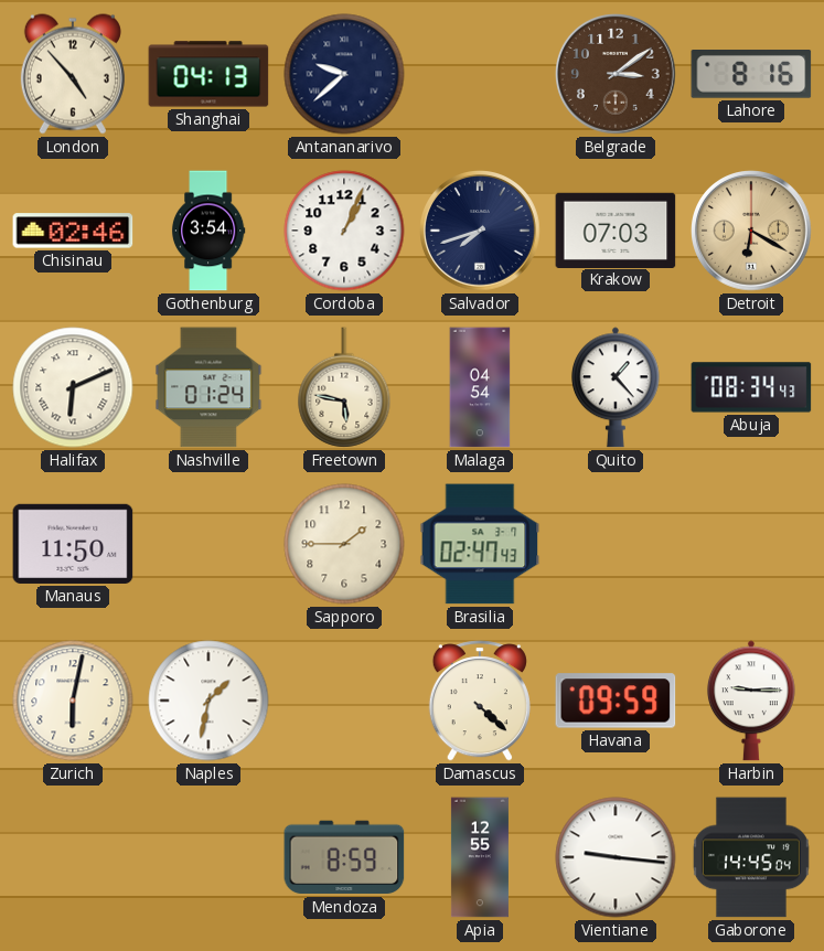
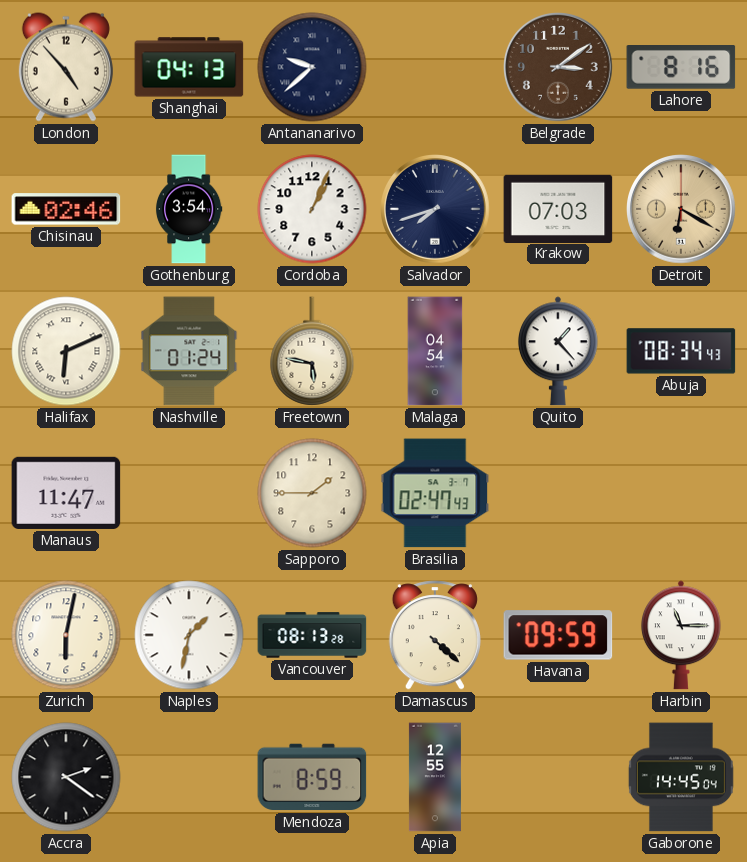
Manaus: 11:50 -> 11:47
Vancouver: none -> 08:13
Harbin: 9:15 -> 11:15
Accra: none -> 2:21
Vientiane: 9:16 -> none
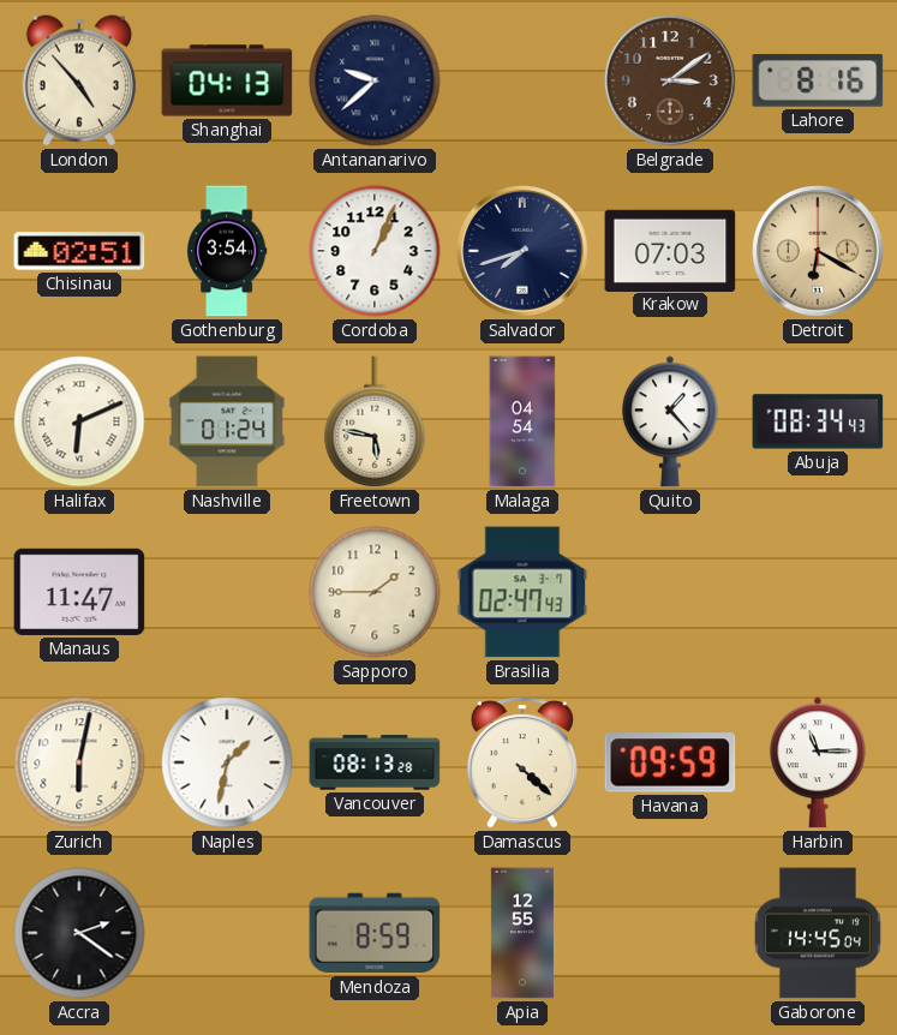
Chisinau: 02:46 -> 02:51
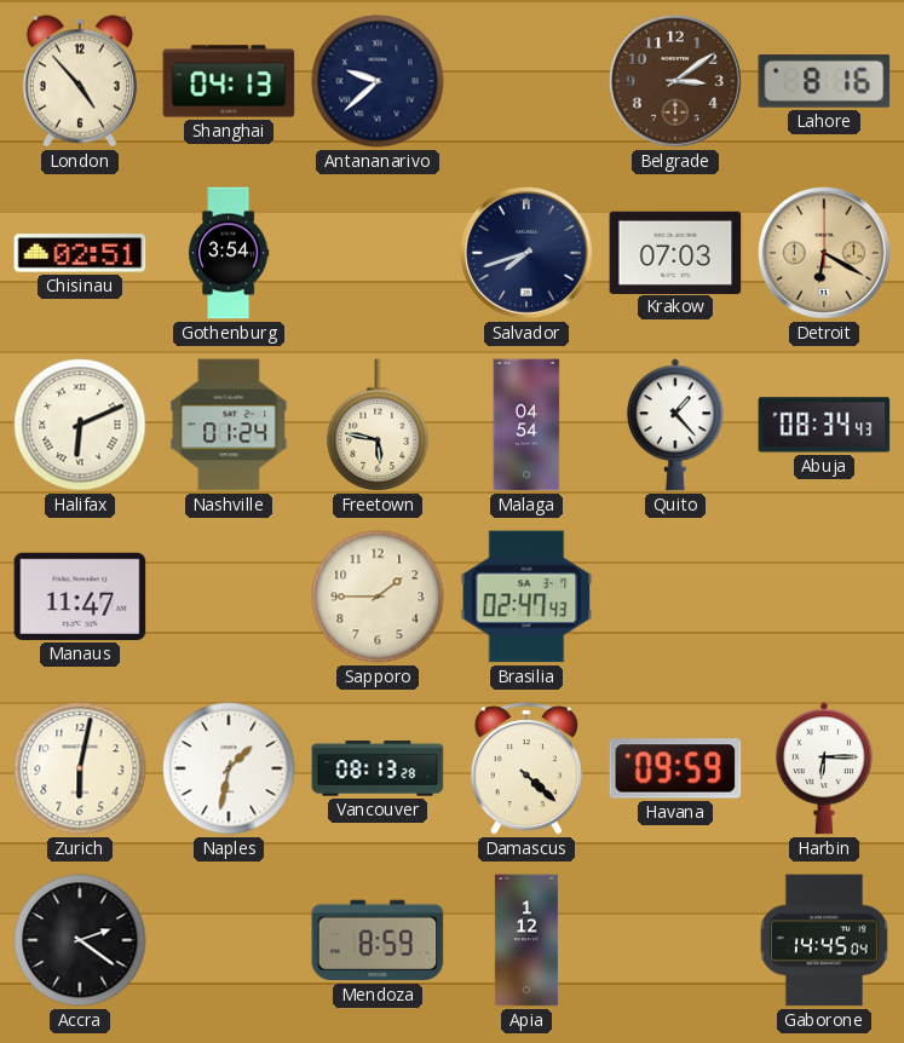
Cordoba: 1:04 -> none
Harbin: 11:15 -> 6:15
Apia: 12:55 -> 1:12
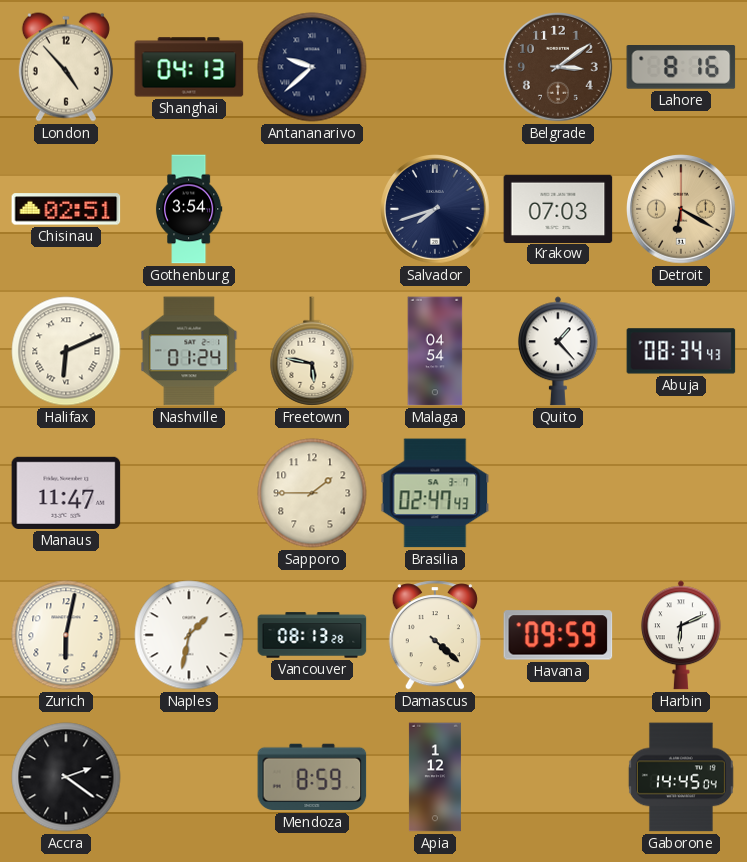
Harbin: 6:15 -> 6:11
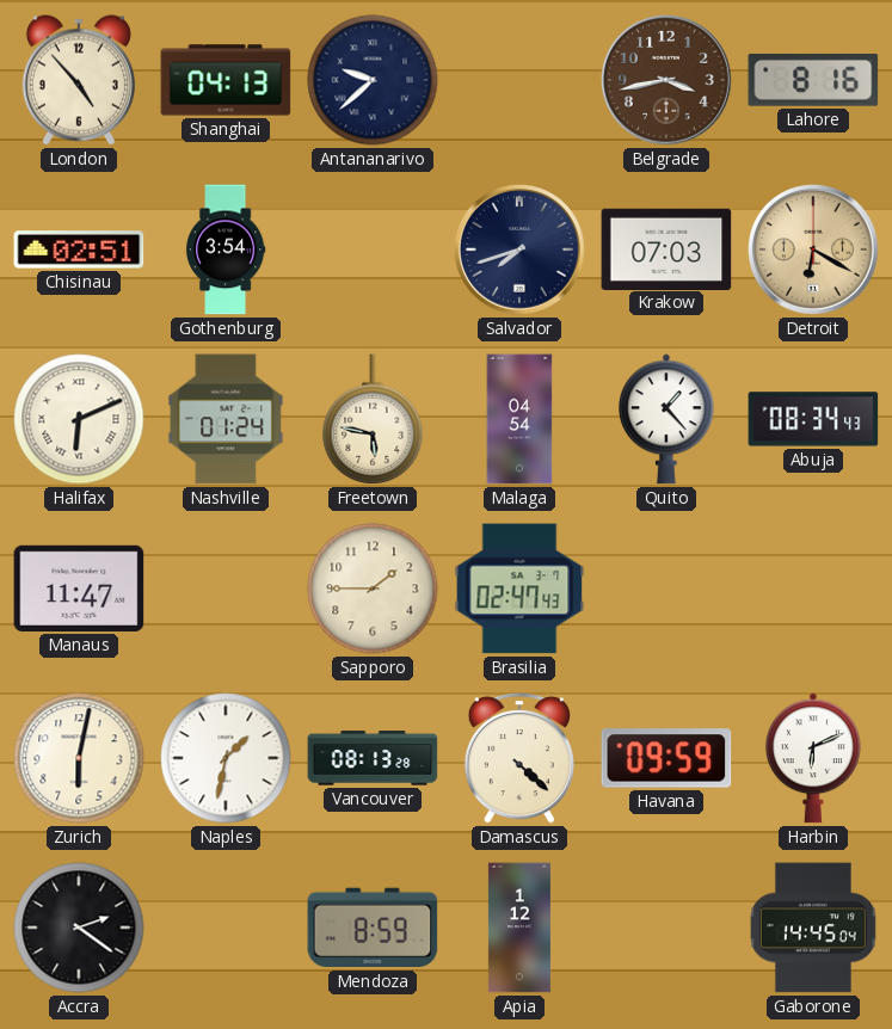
Belgrade: 3:09 -> 3:43
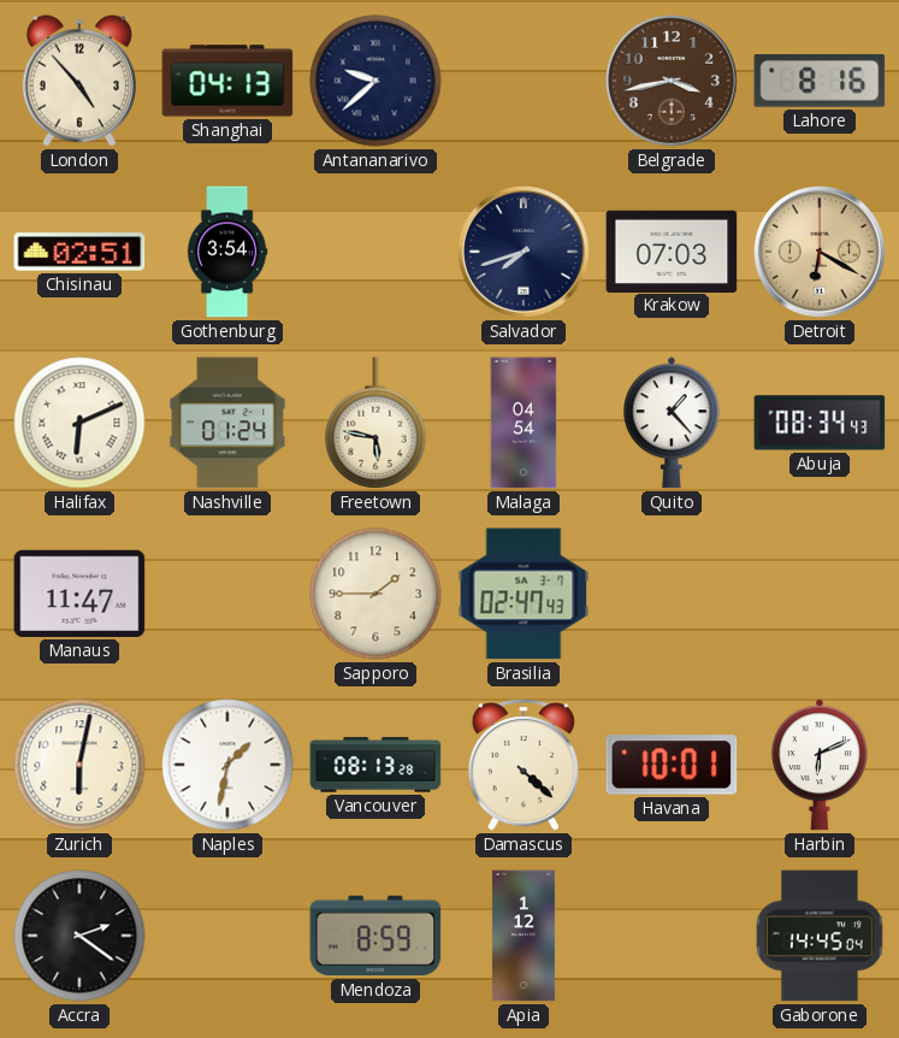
Havana: 09:59 -> 10:01
